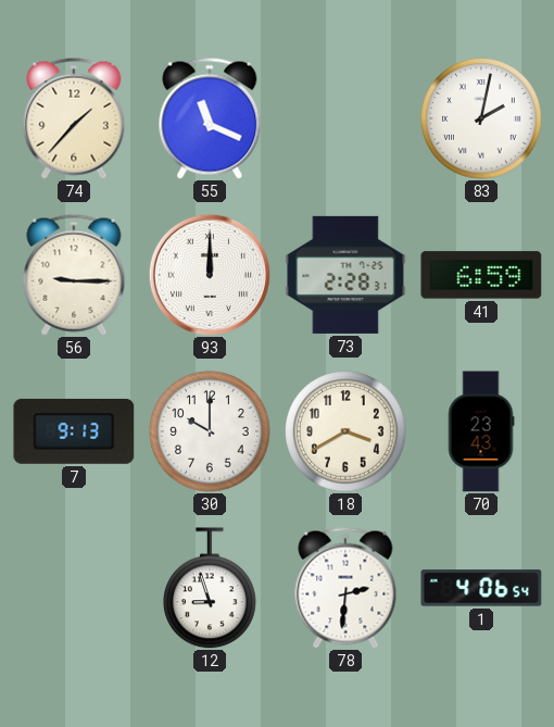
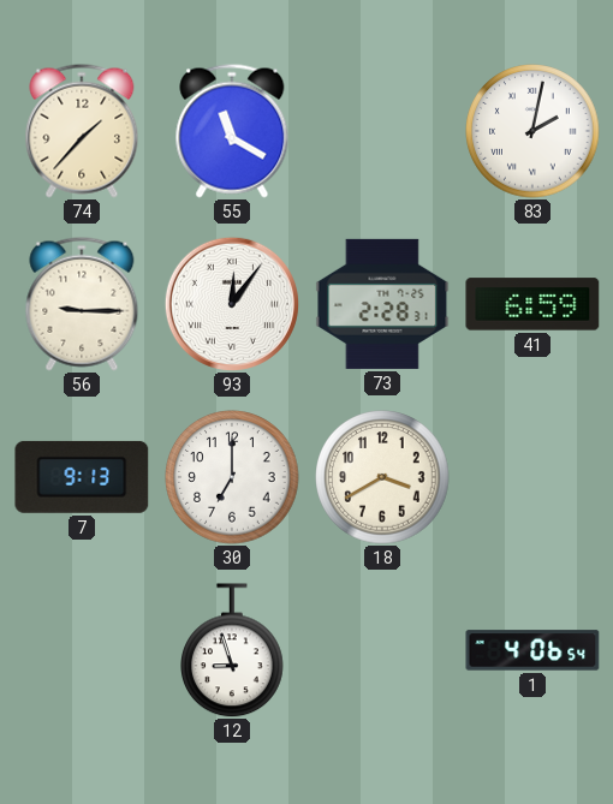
55: 11:19 -> 11:20
93: 12:00 -> 12:06
30: 10:00 -> 7:00
70: 23:43 -> none
78: 2:31 -> none
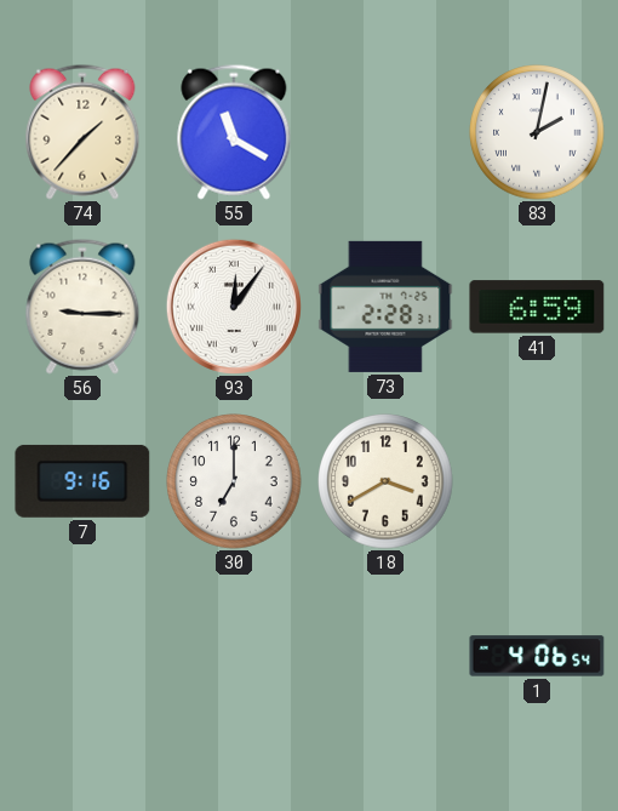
7: 9:13 -> 9:16
12: 8:57 -> none
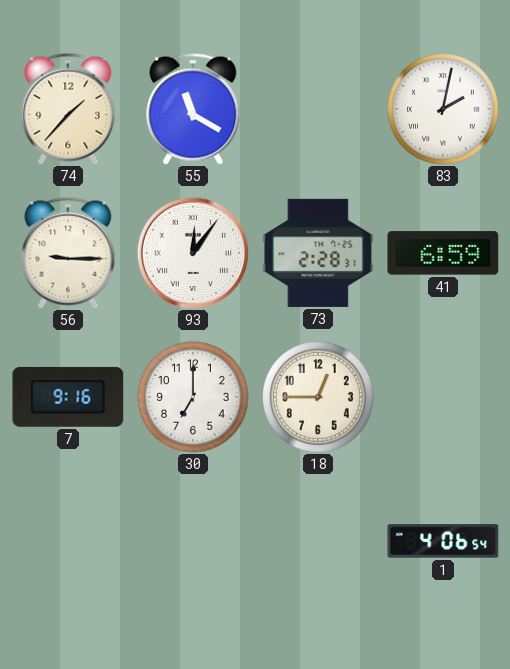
18: 3:40 -> 12:45
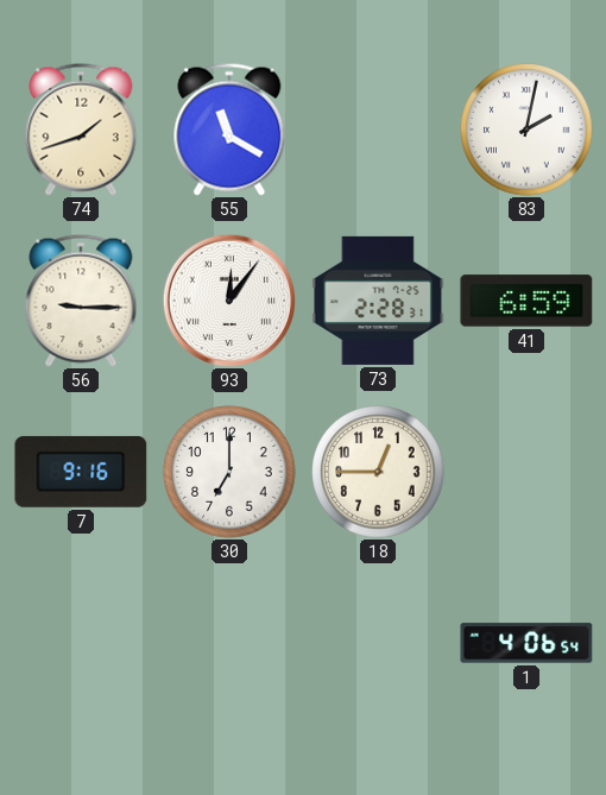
74: 1:37 -> 1:42
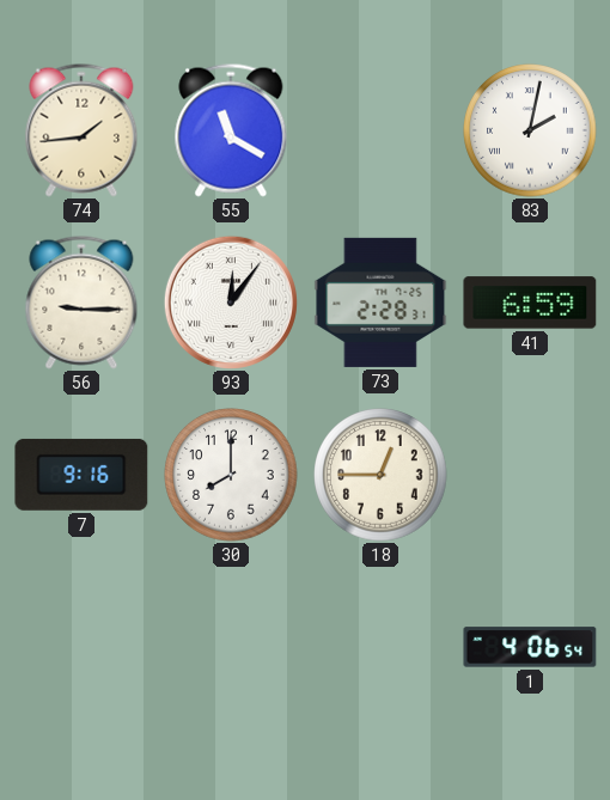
74: 1:42 -> 1:44
30: 7:00 -> 8:00
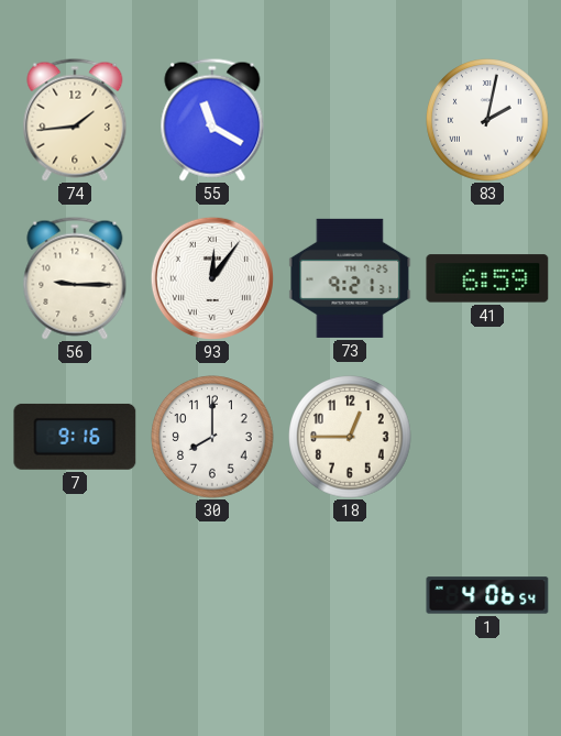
73: 2:28 -> 9:21
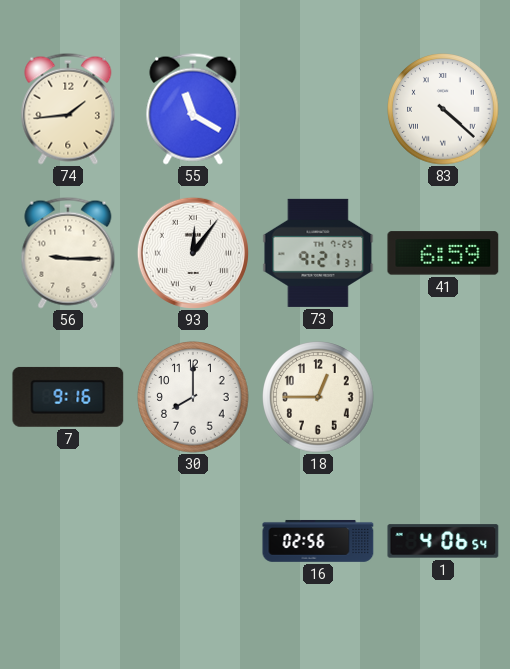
83: 2:02 -> 4:22
16: none -> 02:56
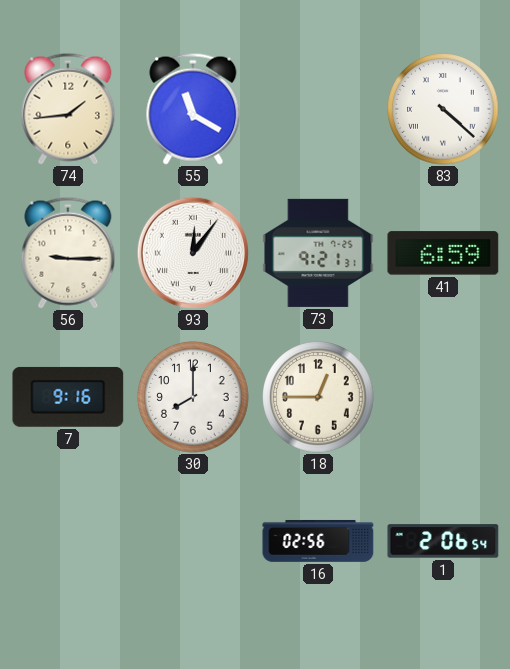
1: 4:06 -> 2:06
